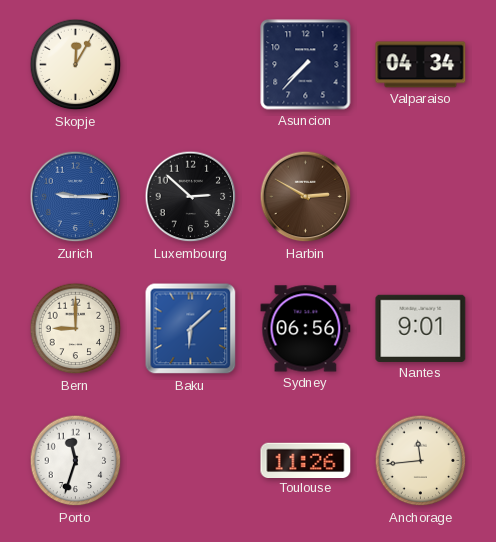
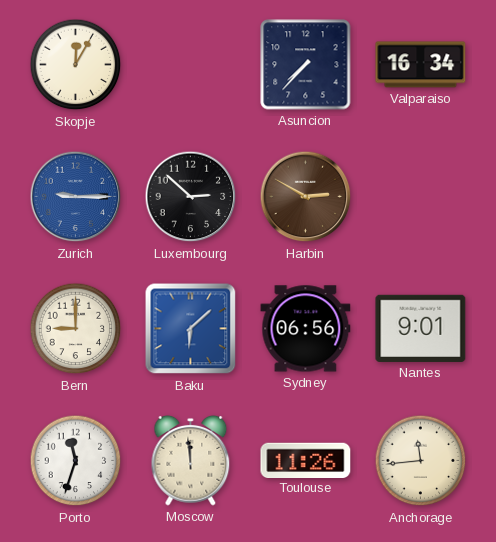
Valparaiso: 04:34 -> 16:34
Moscow: none -> 11:59
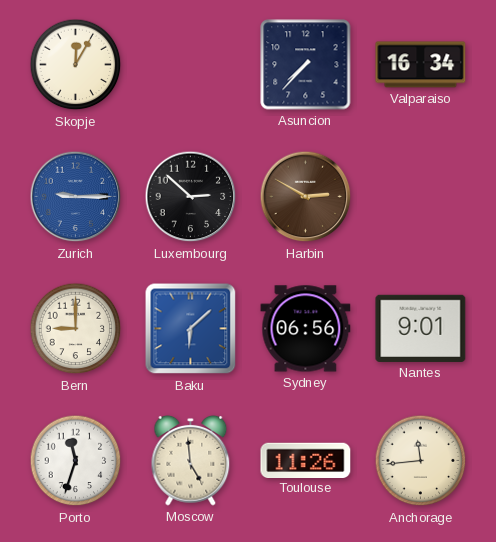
Moscow: 11:59 -> 4:59
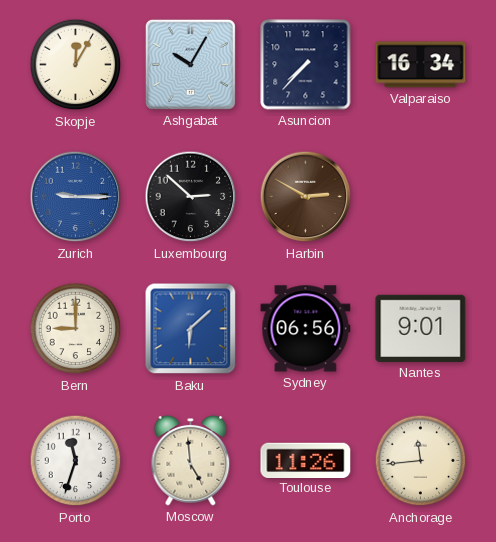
Ashgabat: none -> 10:05
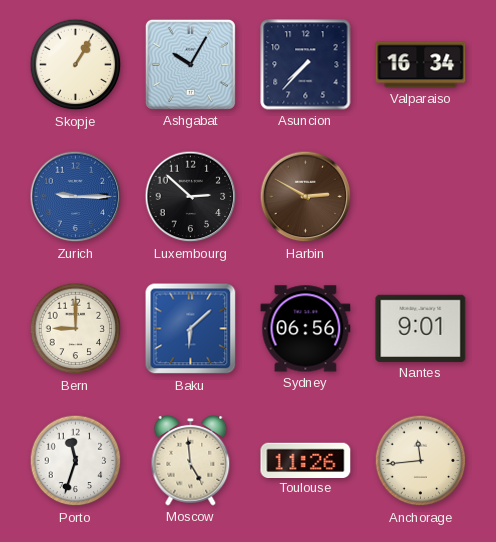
Skopje: 12:05 -> 1:05
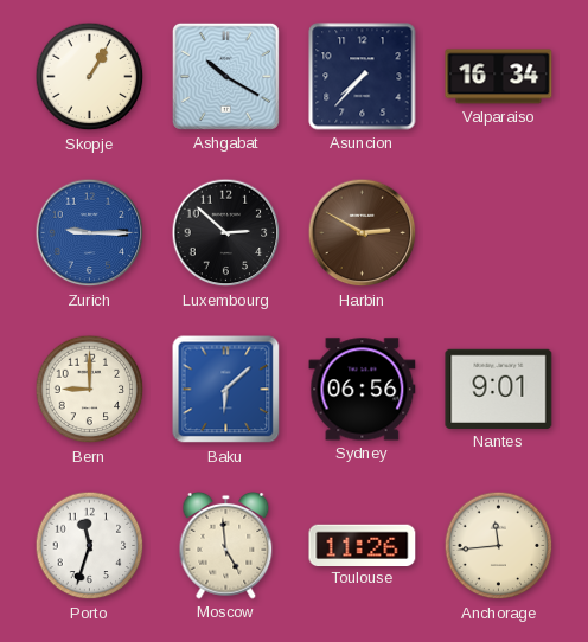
Ashgabat: 10:05 -> 10:20
